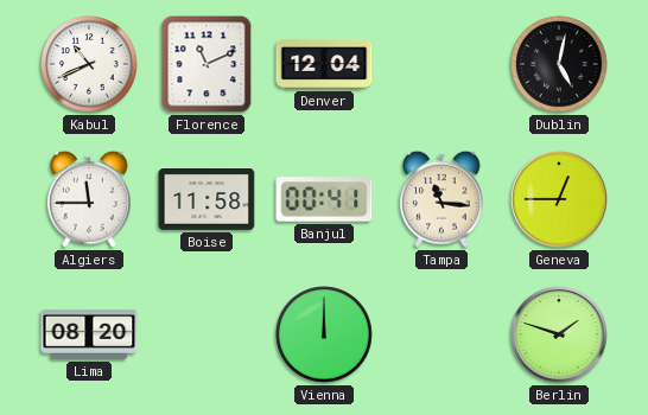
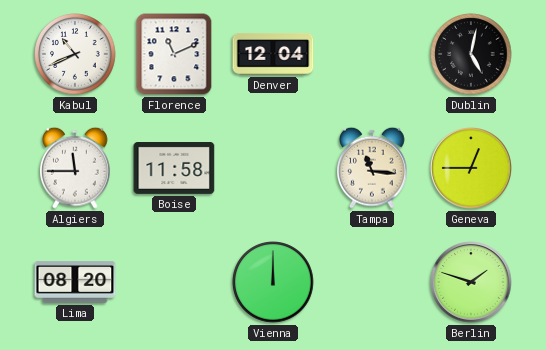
Banjul: 00:41 -> none
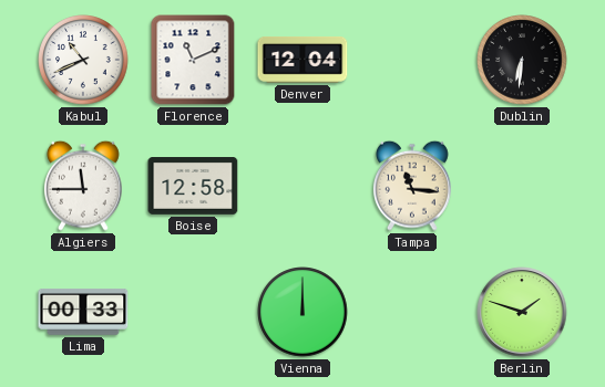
Dublin: 5:02 -> 6:31
Boise: 11:58 -> 12:58
Geneva: 12:45 -> none
Lima: 08:20 -> 00:33
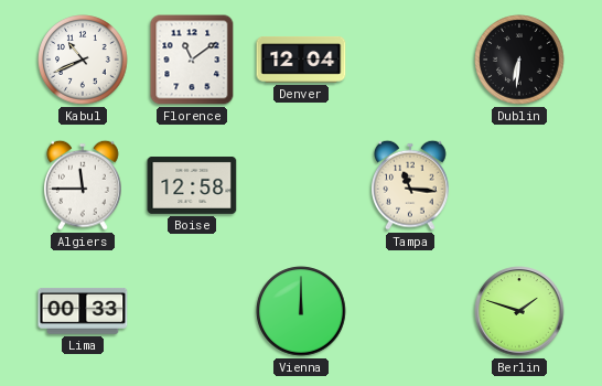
Florence: 11:11 -> 11:09
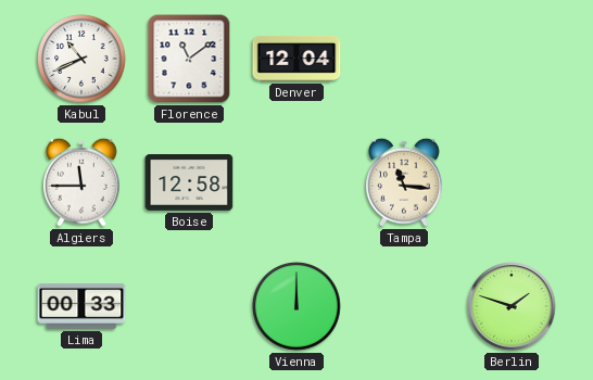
Dublin: 6:31 -> none
